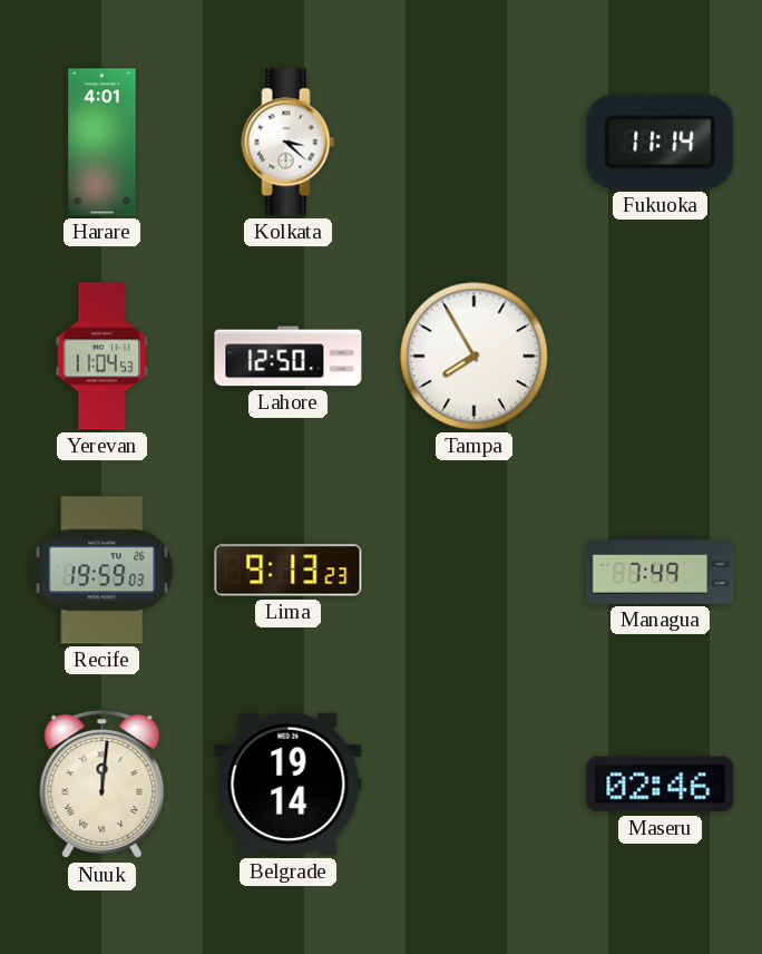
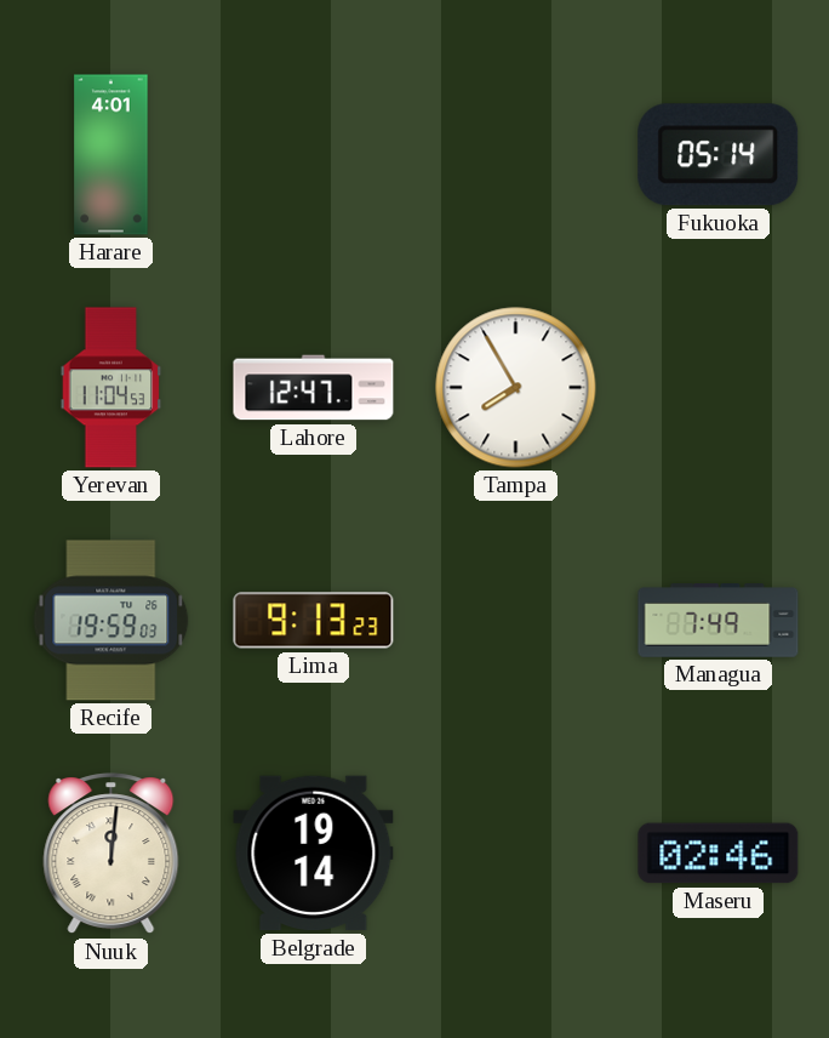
Kolkata: 3:22 -> none
Fukuoka: 11:14 -> 05:14
Lahore: 12:50 -> 12:47
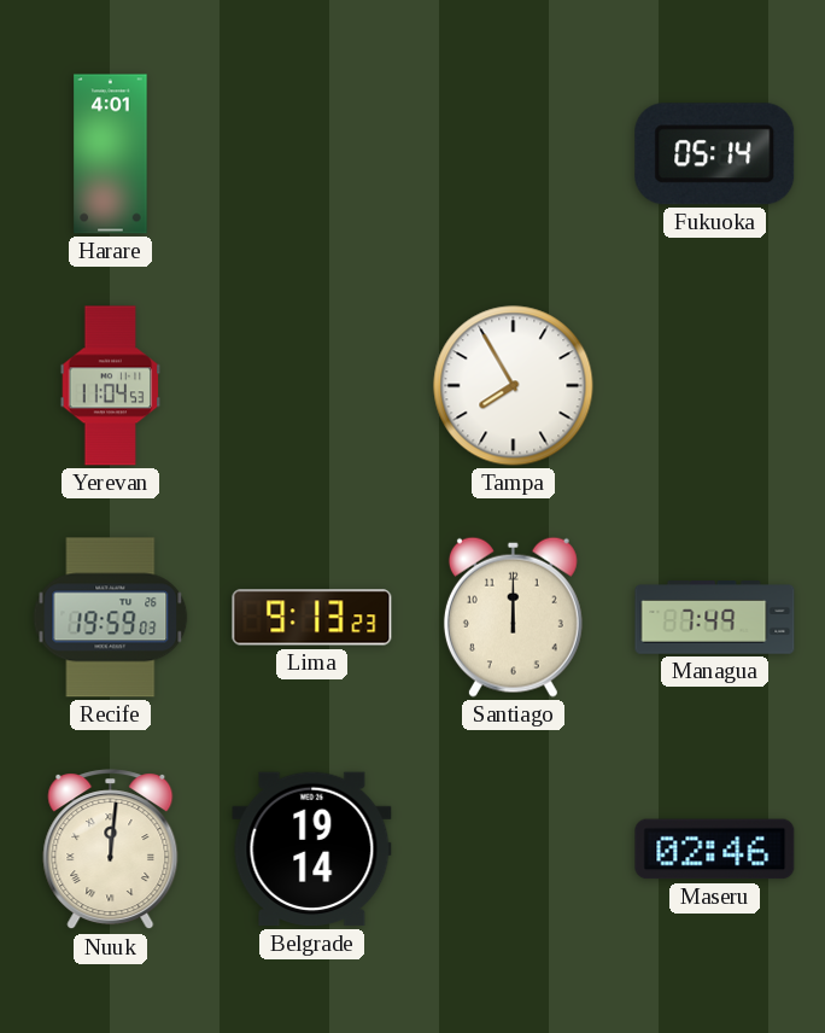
Lahore: 12:47 -> none
Santiago: none -> 12:00
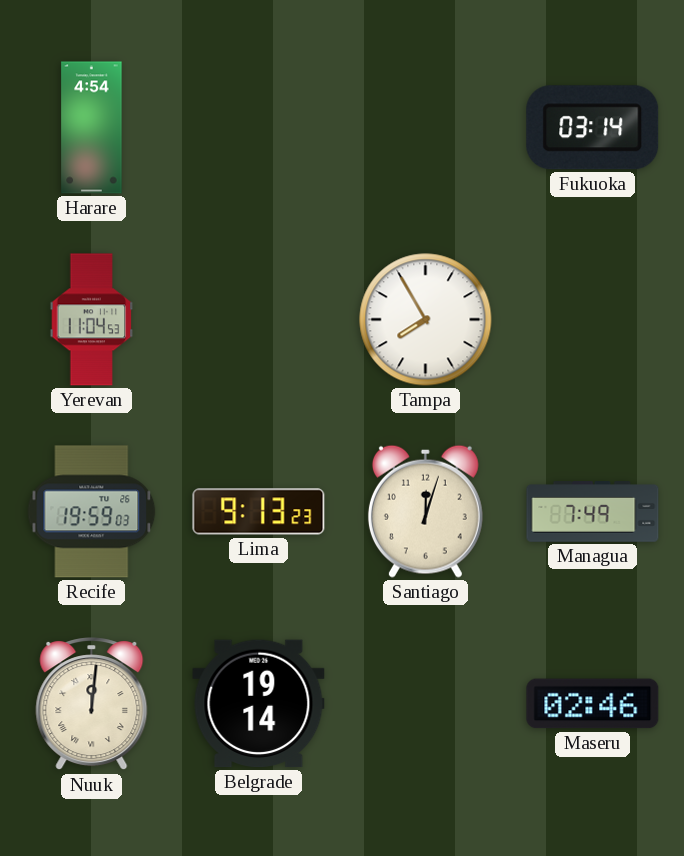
Harare: 4:01 -> 4:54
Fukuoka: 05:14 -> 03:14
Santiago: 12:00 -> 12:03
